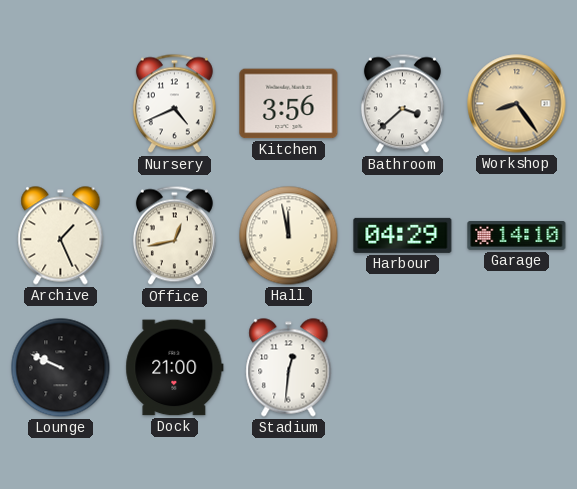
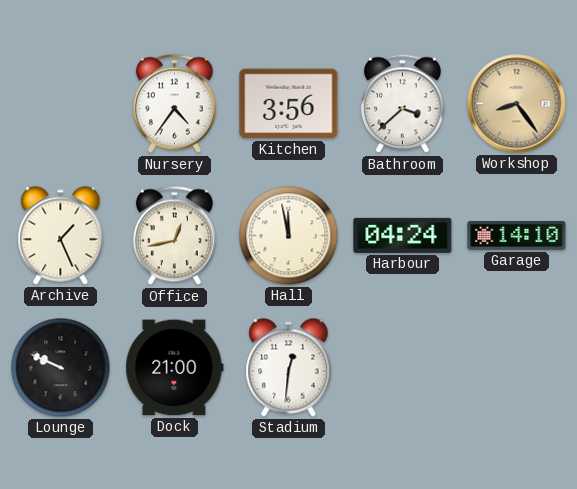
Nursery: 4:41 -> 4:36
Harbour: 04:29 -> 04:24
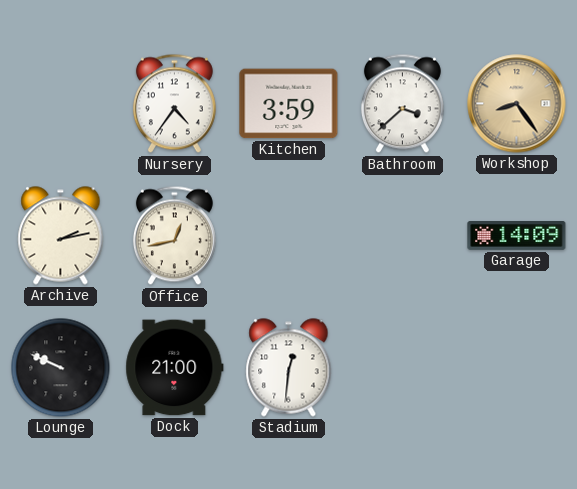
Kitchen: 3:56 -> 3:59
Archive: 1:26 -> 2:13
Hall: 11:58 -> none
Harbour: 04:24 -> none
Garage: 14:10 -> 14:09
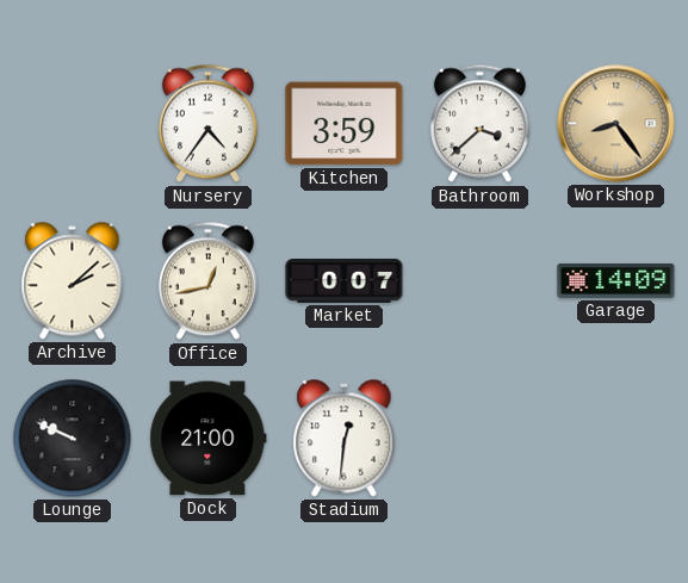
Archive: 2:13 -> 2:08
Market: none -> 0:07
